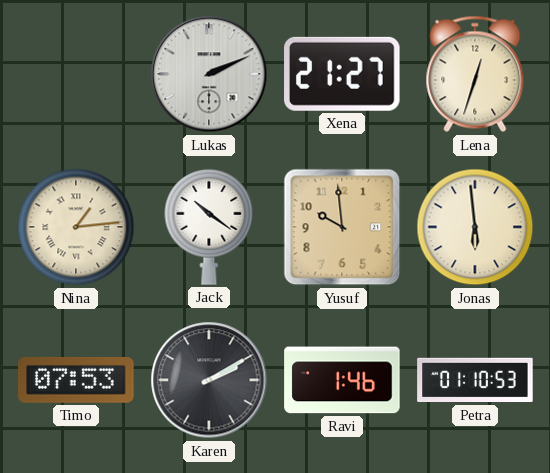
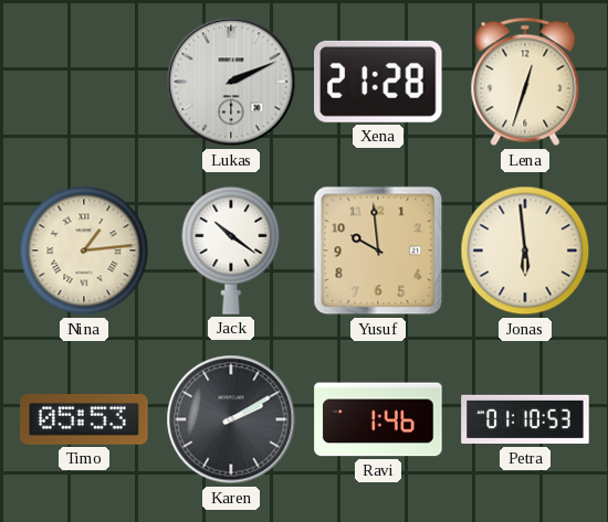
Xena: 21:27 -> 21:28
Timo: 07:53 -> 05:53
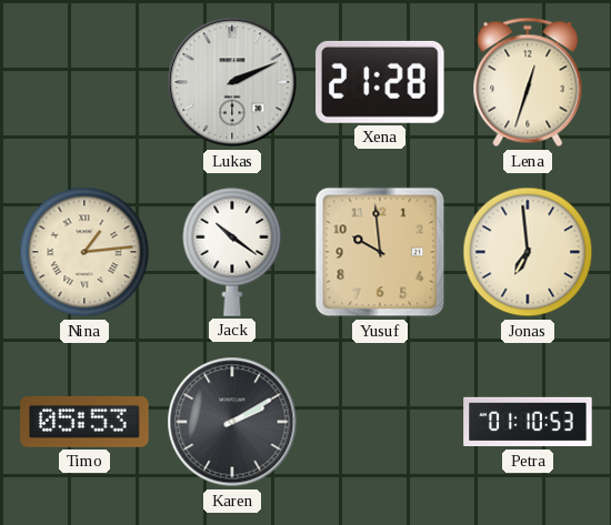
Jonas: 5:59 -> 6:59
Ravi: 1:46 -> none
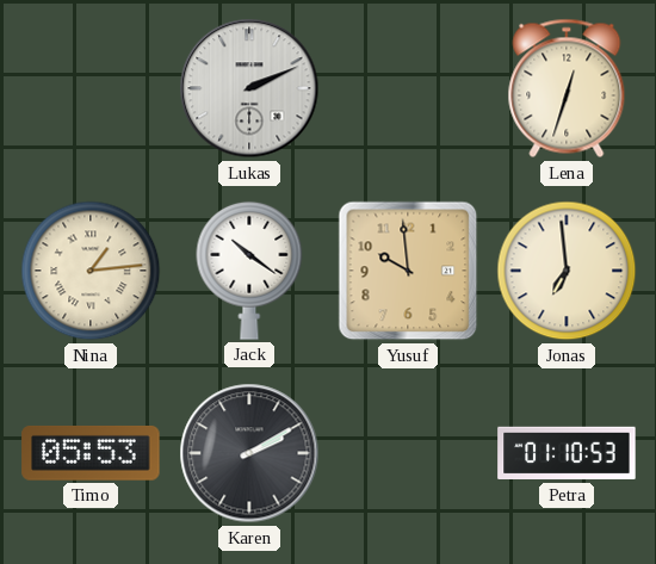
Xena: 21:28 -> none
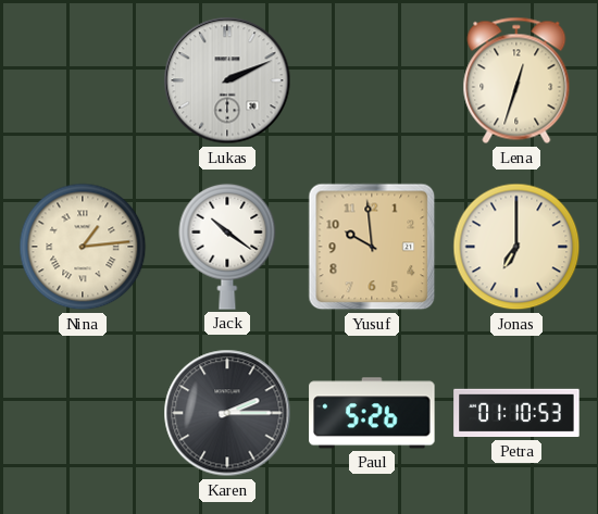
Jonas: 6:59 -> 7:00
Timo: 05:53 -> none
Karen: 2:10 -> 2:15
Paul: none -> 5:26
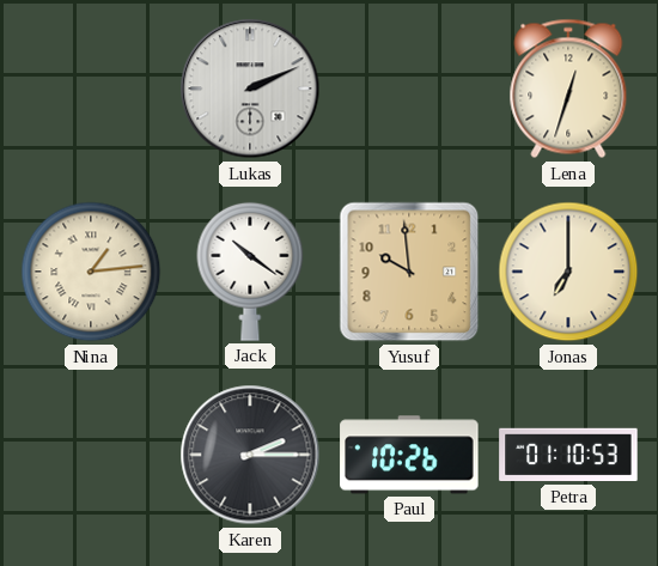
Paul: 5:26 -> 10:26
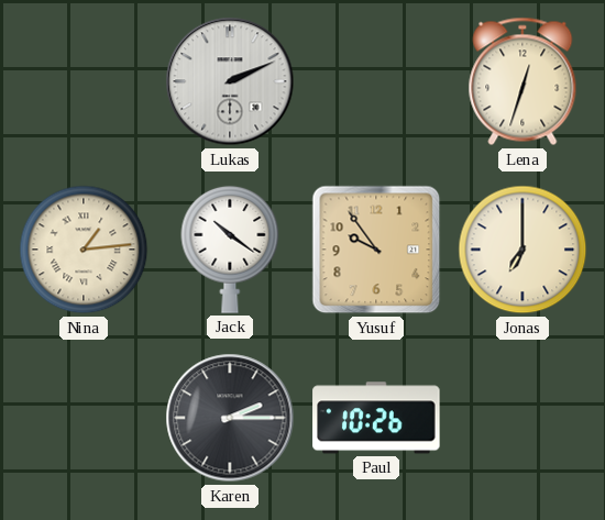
Yusuf: 9:59 -> 9:54
Petra: 01:10 -> none
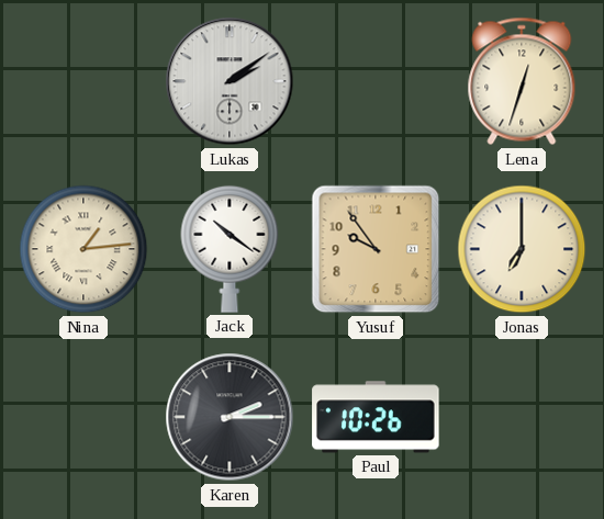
Lukas: 2:11 -> 2:09
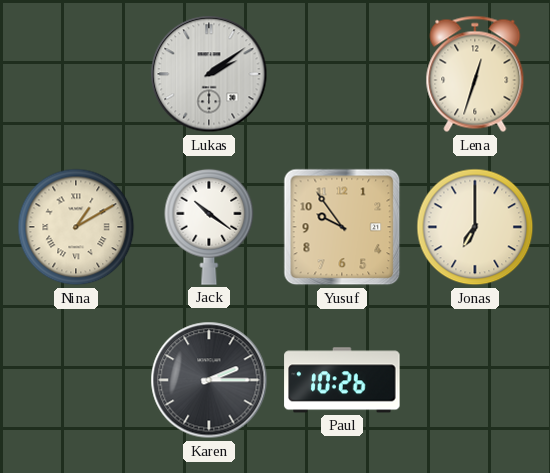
Nina: 1:14 -> 1:10
